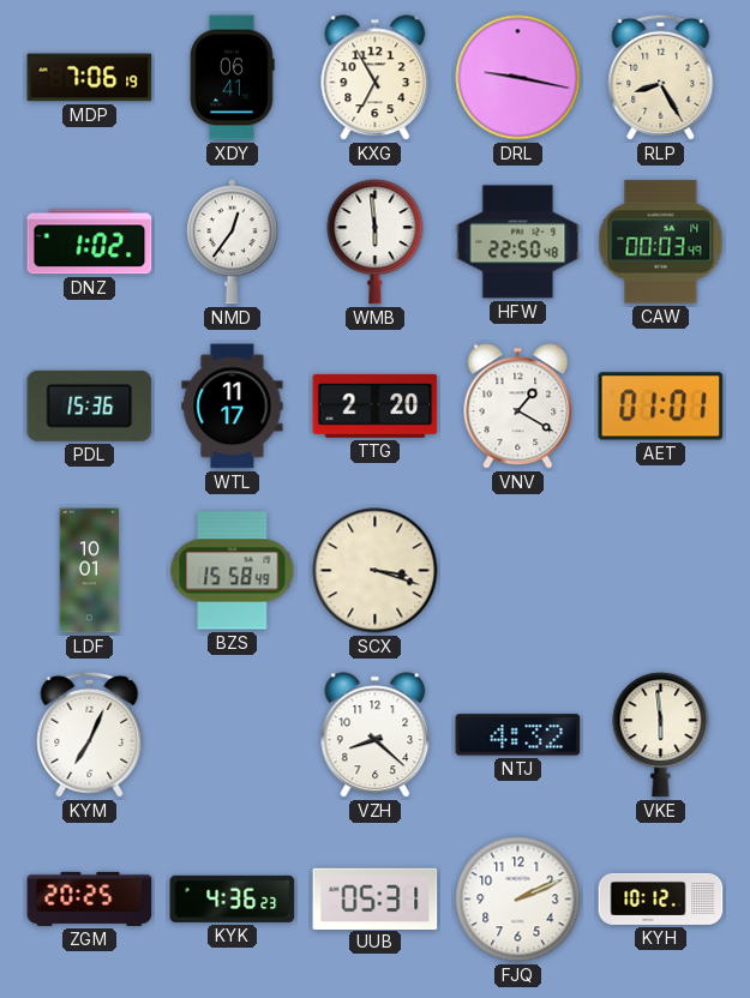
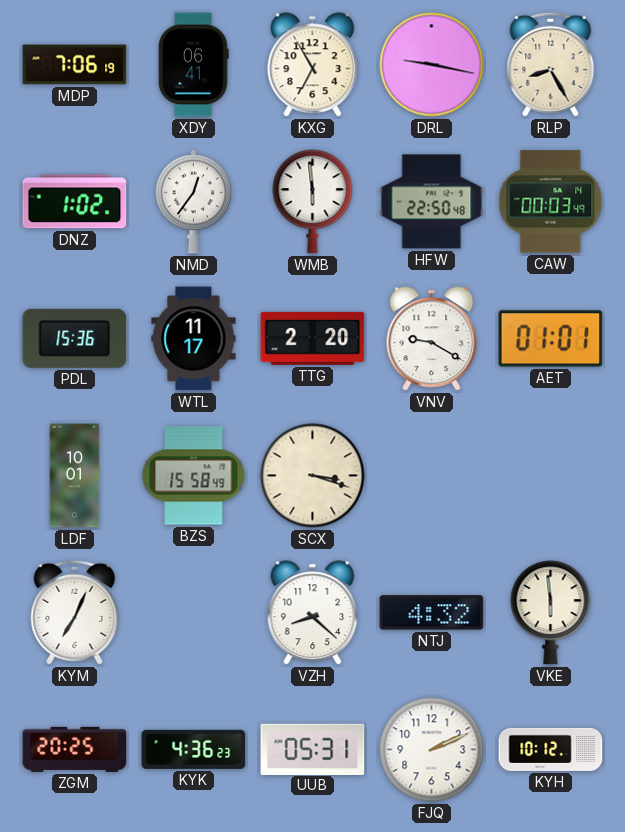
VNV: 1:20 -> 9:20
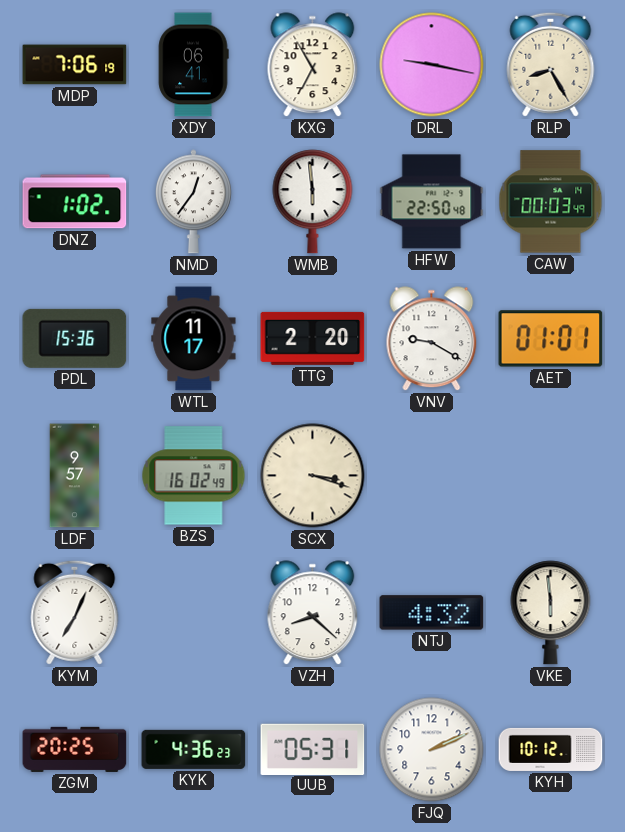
LDF: 10:01 -> 9:57
BZS: 15:58 -> 16:02
